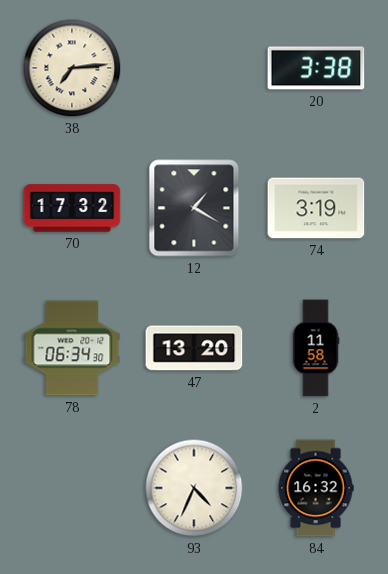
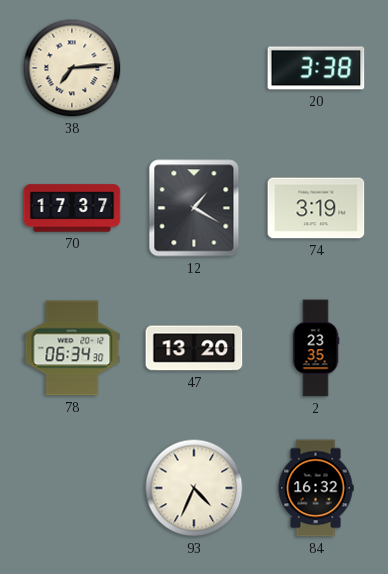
70: 17:32 -> 17:37
2: 11:58 -> 23:35
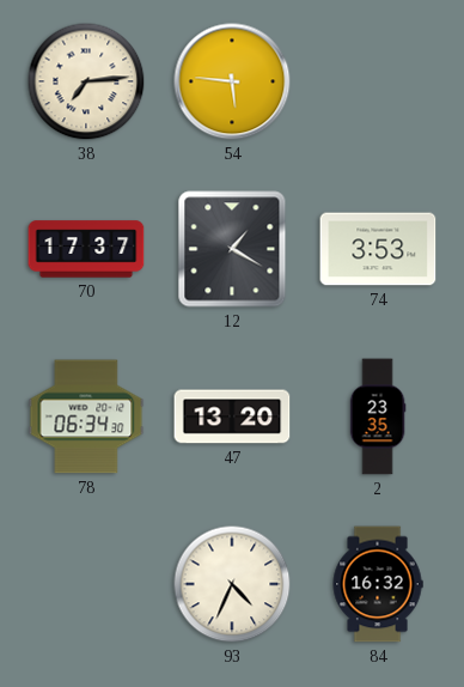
54: none -> 5:46
20: 3:38 -> none
74: 3:19 -> 3:53
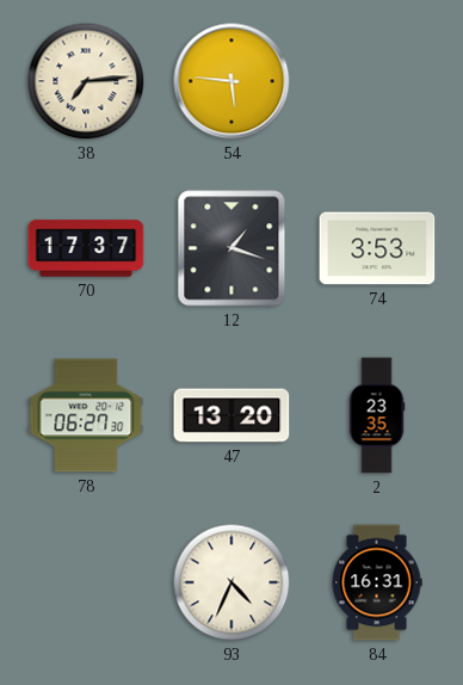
12: 1:20 -> 1:18
78: 06:34 -> 06:27
84: 16:32 -> 16:31
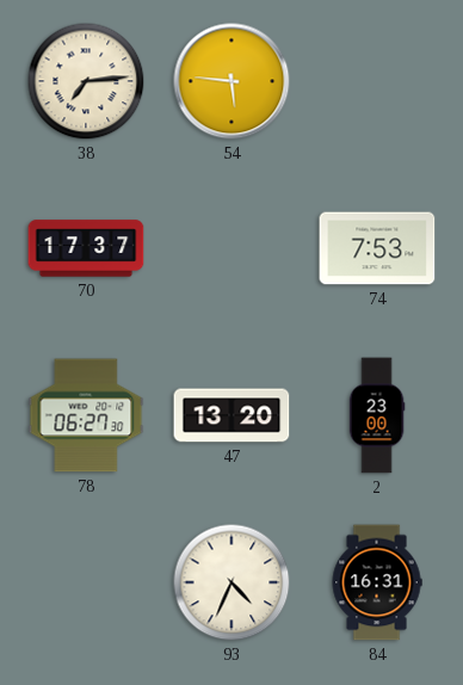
12: 1:18 -> none
74: 3:53 -> 7:53
2: 23:35 -> 23:00
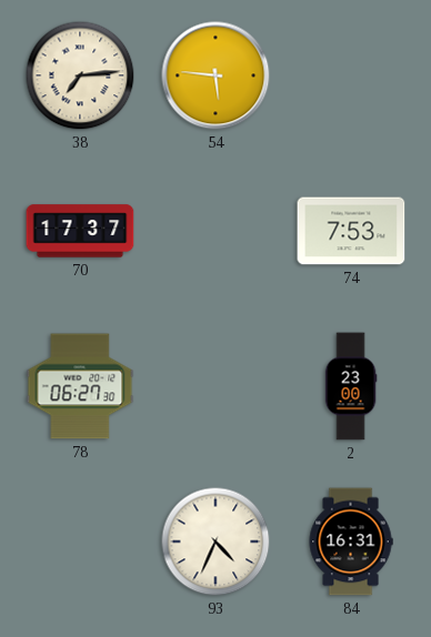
47: 13:20 -> none
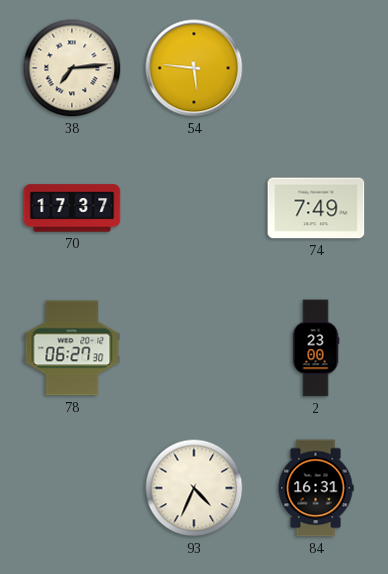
74: 7:53 -> 7:49
